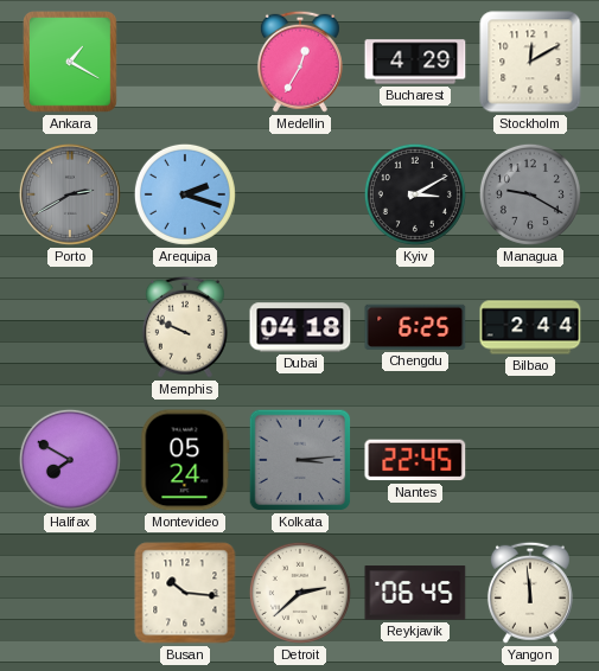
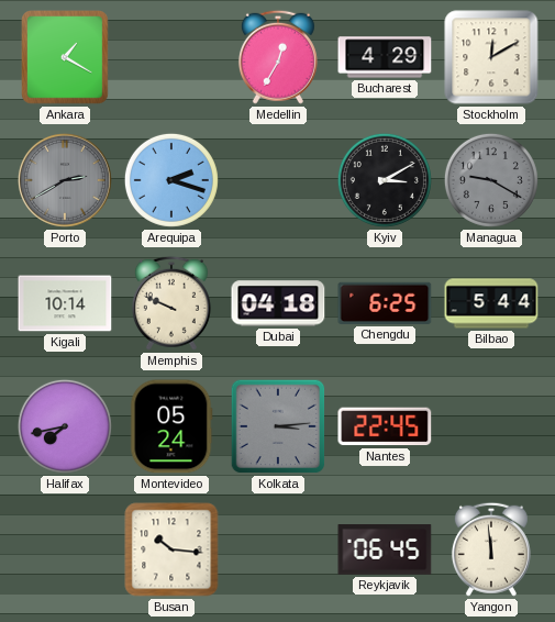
Kigali: none -> 10:14
Bilbao: 2:44 -> 5:44
Halifax: 7:50 -> 7:43
Detroit: 2:38 -> none
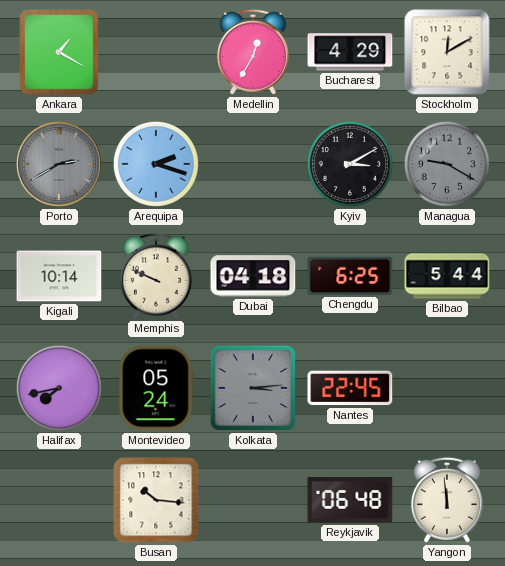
Reykjavik: 06:45 -> 06:48
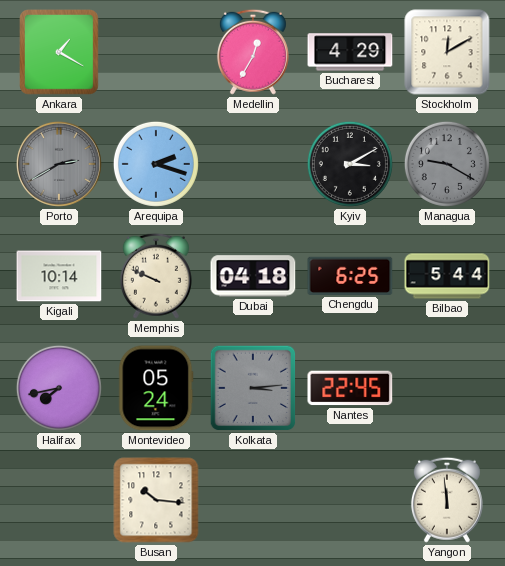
Reykjavik: 06:48 -> none
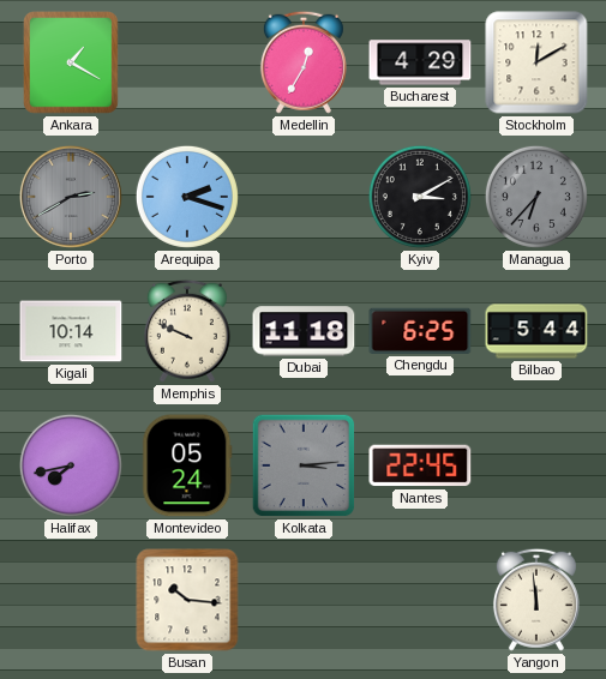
Managua: 9:20 -> 6:37
Dubai: 04:18 -> 11:18
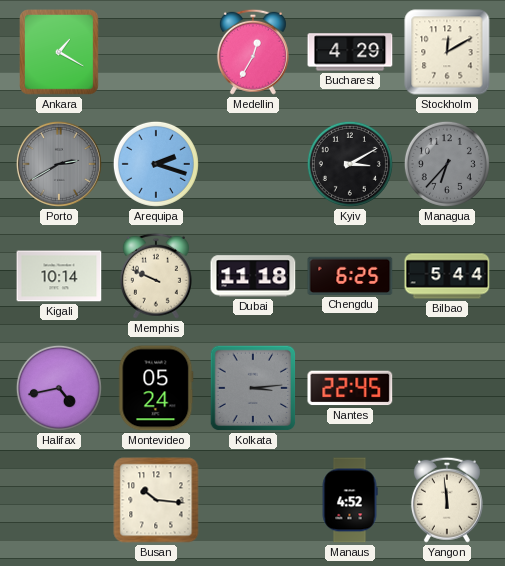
Halifax: 7:43 -> 4:43
Manaus: none -> 4:52
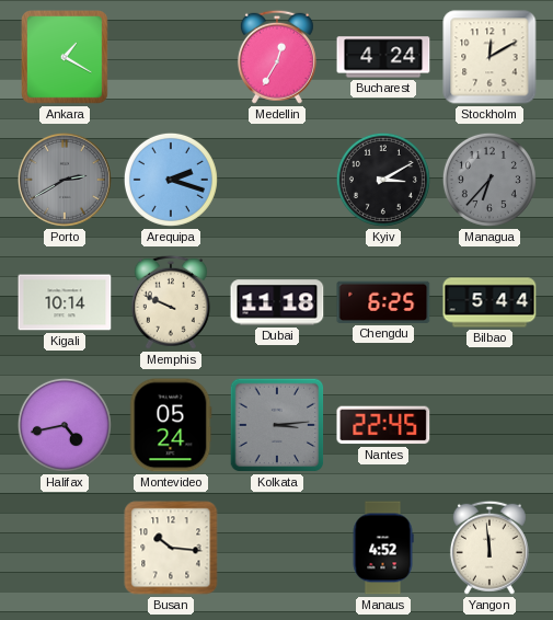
Bucharest: 4:29 -> 4:24
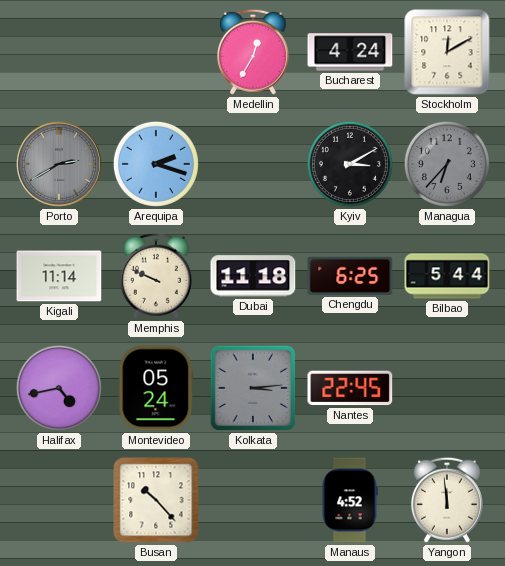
Ankara: 1:20 -> none
Kigali: 10:14 -> 11:14
Busan: 10:16 -> 10:23
